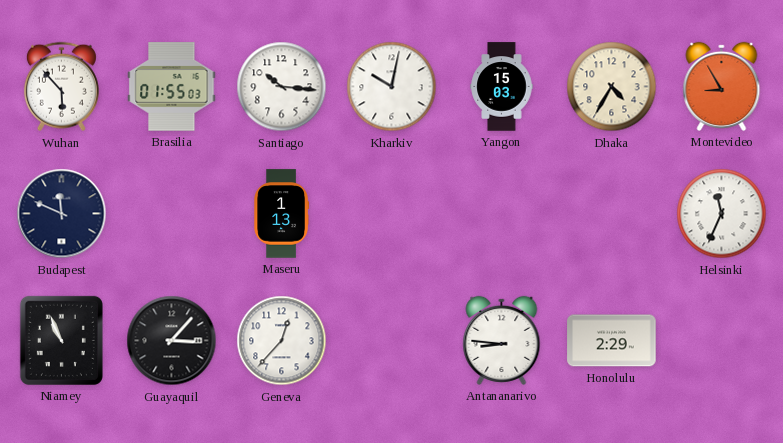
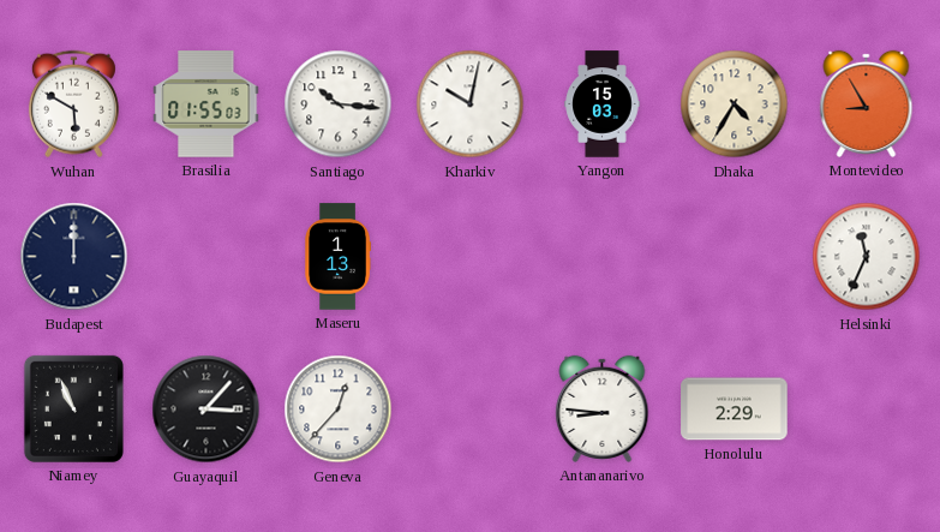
Wuhan: 5:53 -> 5:50
Budapest: 11:49 -> 12:00
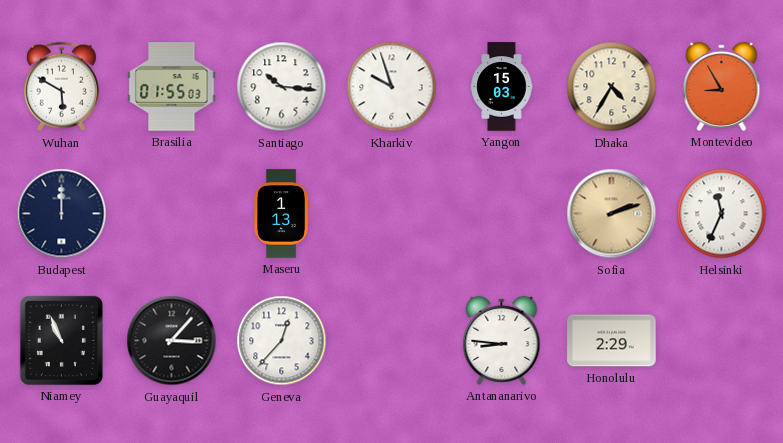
Kharkiv: 10:02 -> 9:57
Sofia: none -> 2:12
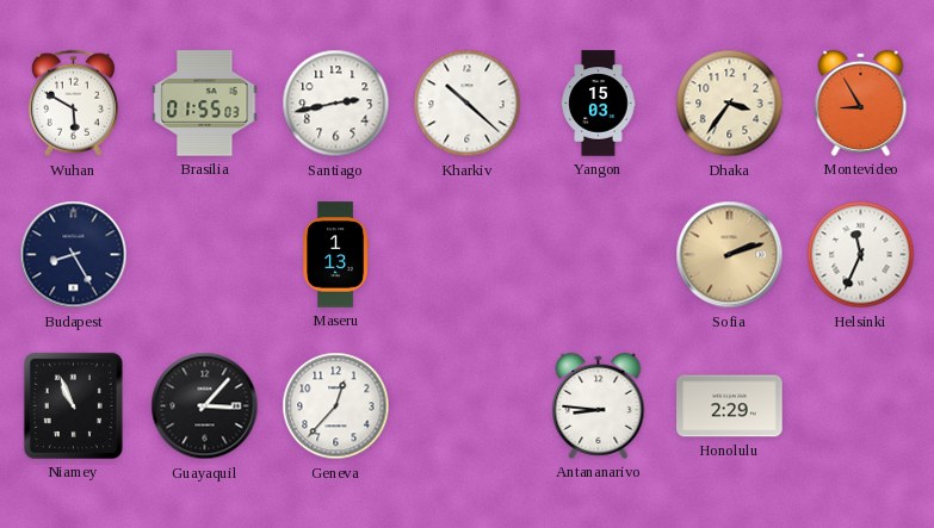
Santiago: 10:16 -> 2:43
Kharkiv: 9:57 -> 10:22
Dhaka: 4:35 -> 3:36
Budapest: 12:00 -> 8:25
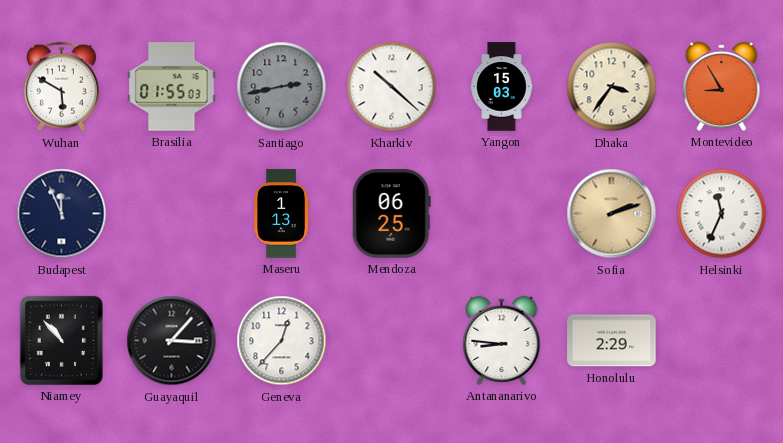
Santiago dial: white -> grey
Budapest: 8:25 -> 11:56
Mendoza: none -> 06:25
Niamey: 10:56 -> 10:53
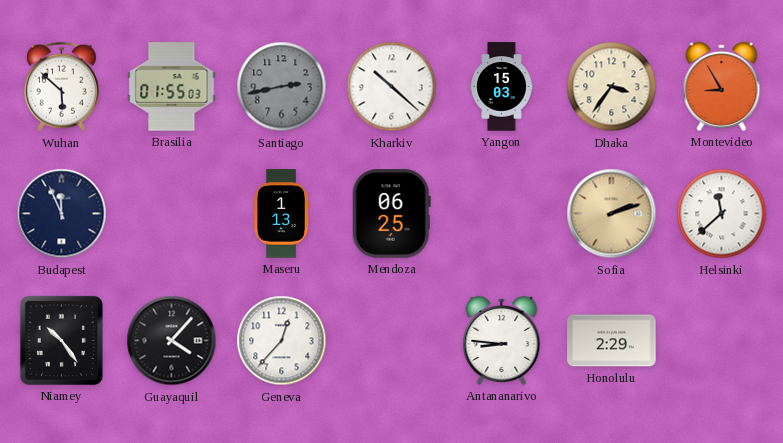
Wuhan: 5:50 -> 5:52
Helsinki: 11:34 -> 11:38
Niamey: 10:53 -> 10:24
Guayaquil: 3:07 -> 4:07
